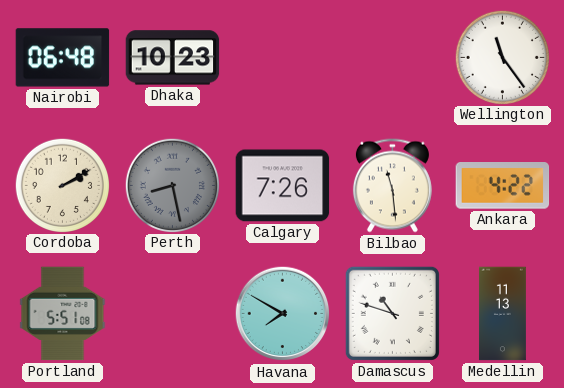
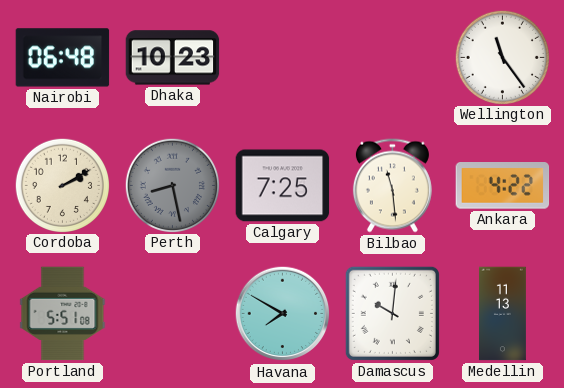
Calgary: 7:26 -> 7:25
Damascus: 10:48 -> 10:01
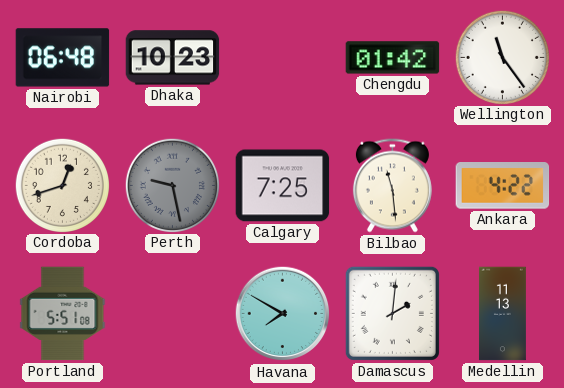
Chengdu: none -> 01:42
Cordoba: 2:10 -> 12:42
Perth: 8:28 -> 9:28
Damascus: 10:01 -> 2:01
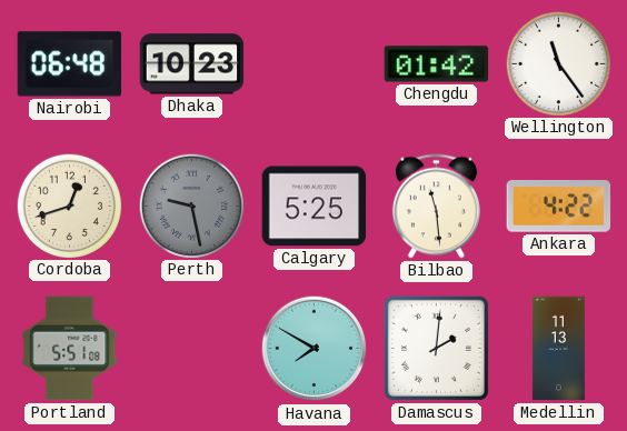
Calgary: 7:25 -> 5:25
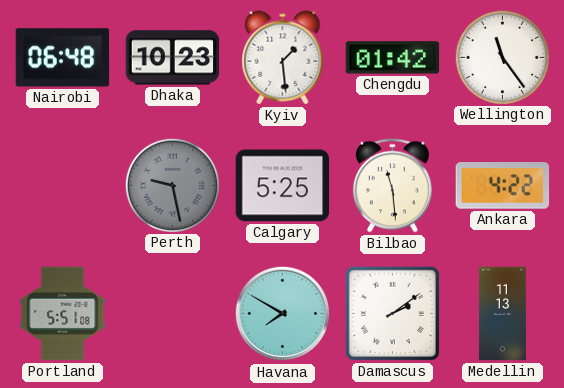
Kyiv: none -> 1:29
Cordoba: 12:42 -> none
Damascus: 2:01 -> 2:09
